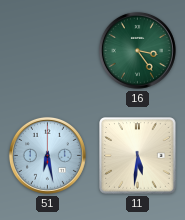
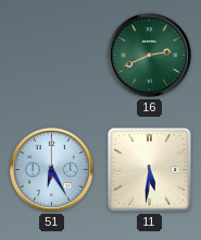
16: 3:24 -> 2:41
51: 6:28 -> 6:25
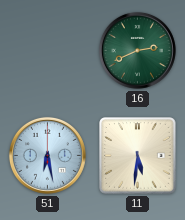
51: 6:25 -> 6:28
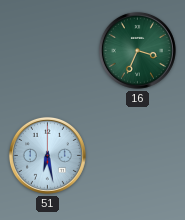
16: 2:41 -> 3:34
11: 5:31 -> none
